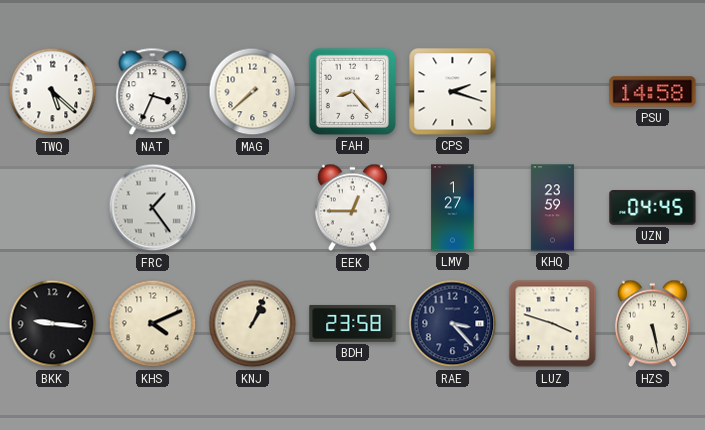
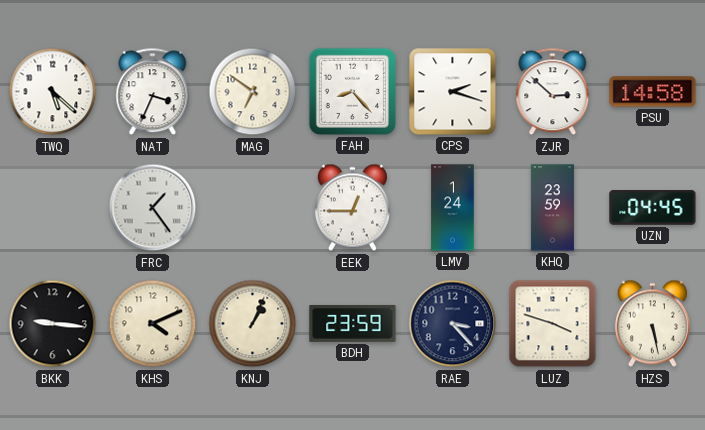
MAG: 7:38 -> 6:51
ZJR: none -> 2:52
LMV: 1:27 -> 1:24
BDH: 23:58 -> 23:59
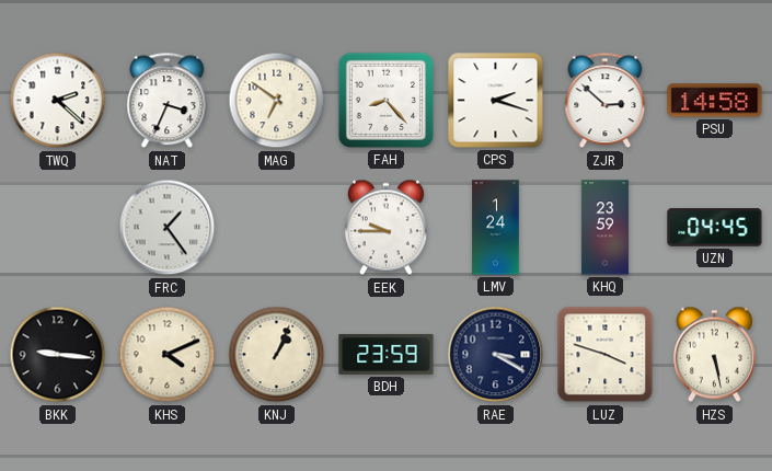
TWQ: 5:22 -> 2:22
EEK: 12:45 -> 9:45
RAE: 3:23 -> 3:20
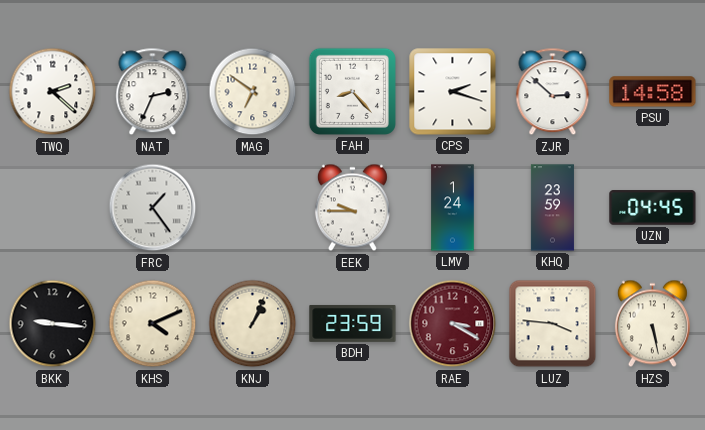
NAT: 3:34 -> 2:34
RAE dial: navy -> burgundy
LUZ: 3:48 -> 3:46
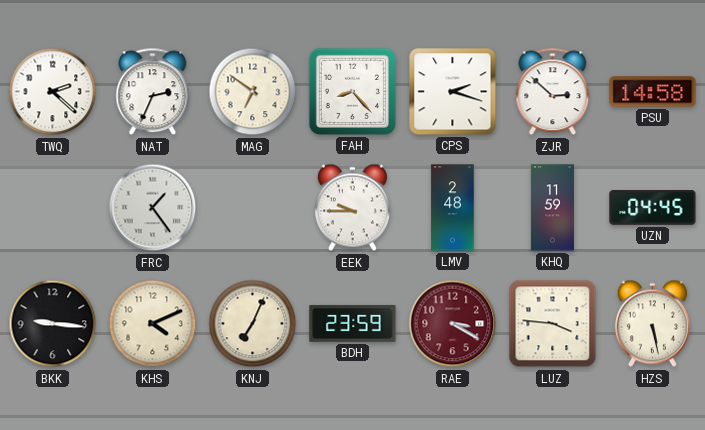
LMV: 1:24 -> 2:48
KHQ: 23:59 -> 11:59
KNJ: 1:04 -> 7:04
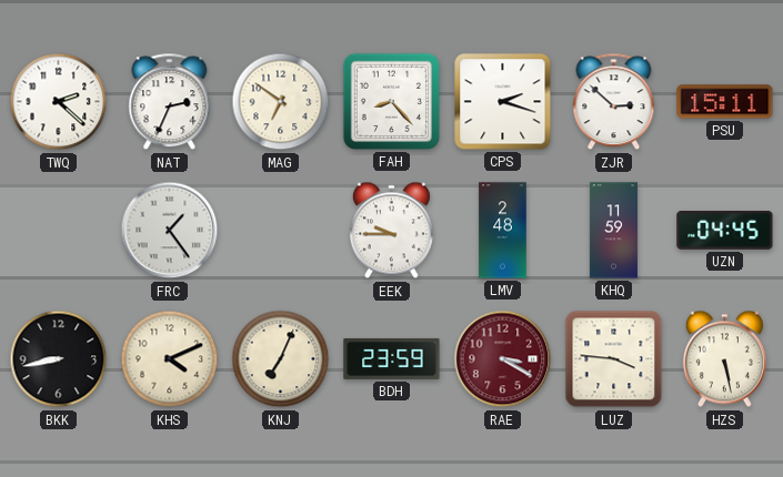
PSU: 14:58 -> 15:11
BKK: 9:16 -> 8:43
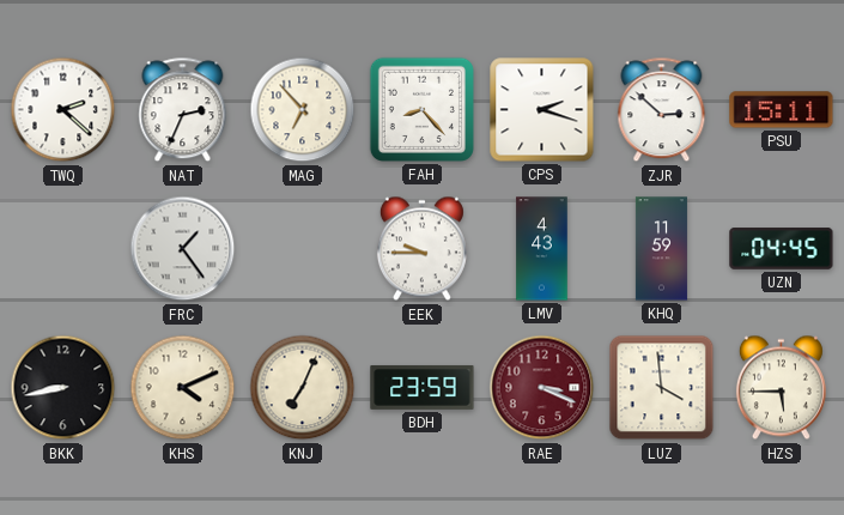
MAG: 6:51 -> 6:53
LMV: 2:48 -> 4:43
RAE: 3:20 -> 3:19
LUZ: 3:46 -> 3:59
HZS: 5:28 -> 5:45
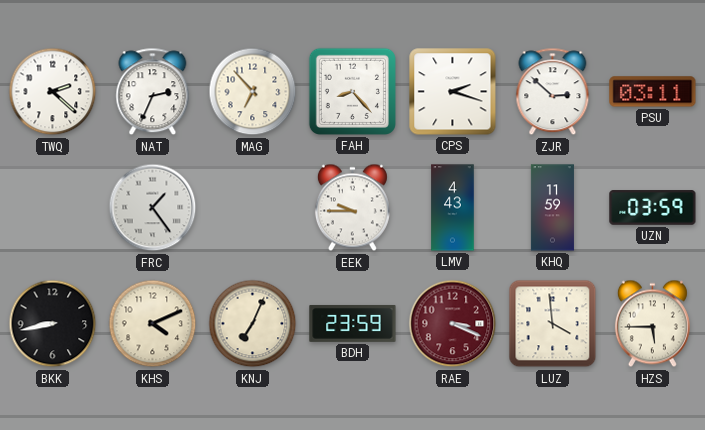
PSU: 15:11 -> 03:11
UZN: 04:45 -> 03:59
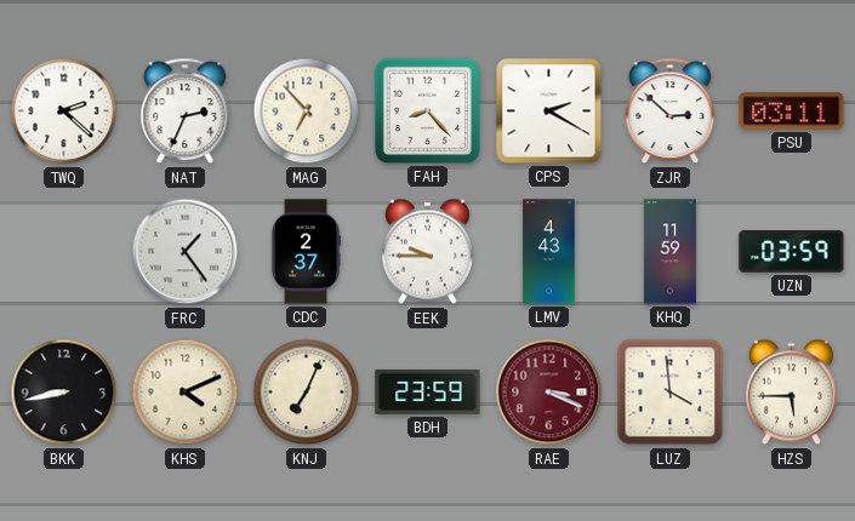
CPS: 2:18 -> 2:20
CDC: none -> 2:37
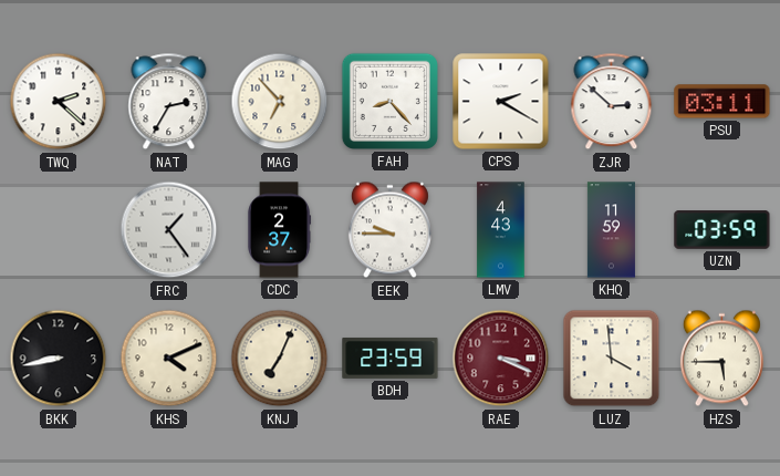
NAT: 2:34 -> 2:35
